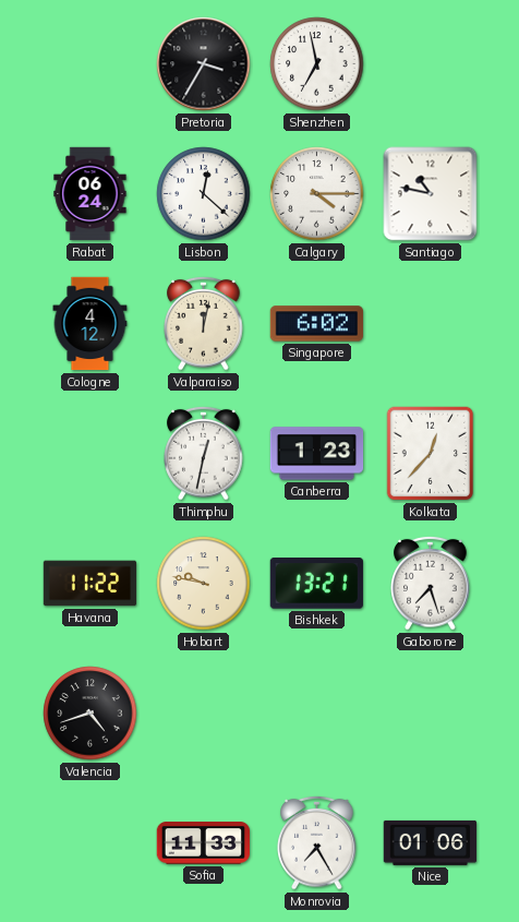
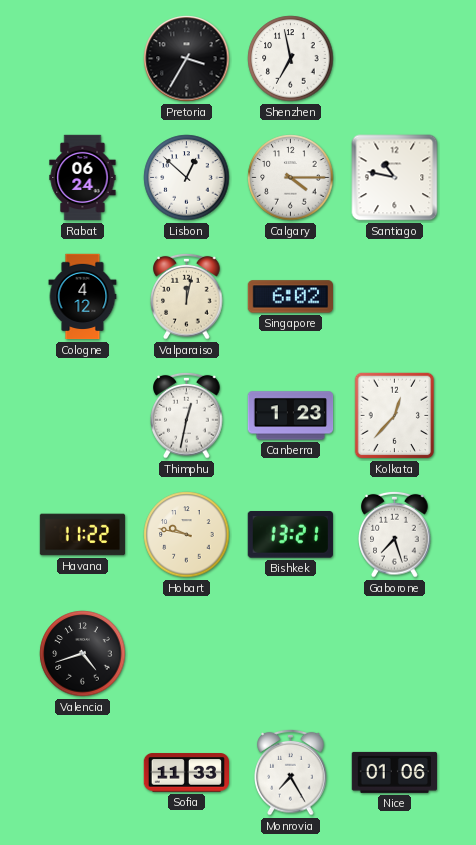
Lisbon: 12:22 -> 12:52
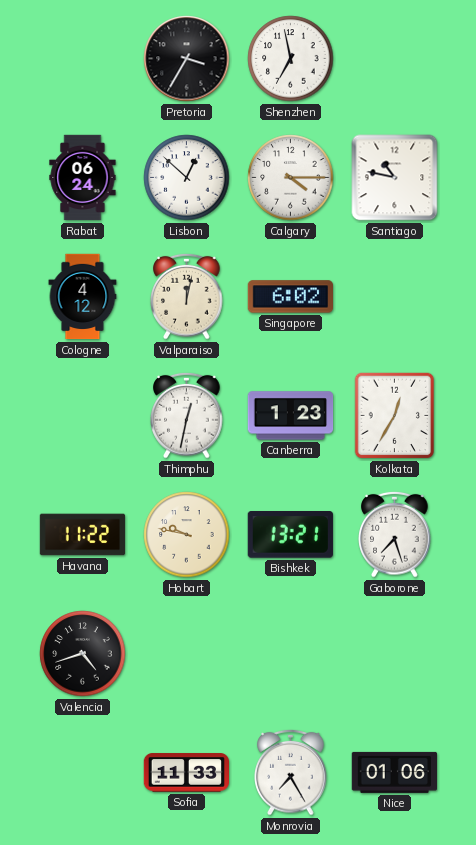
Kolkata: 12:37 -> 12:35
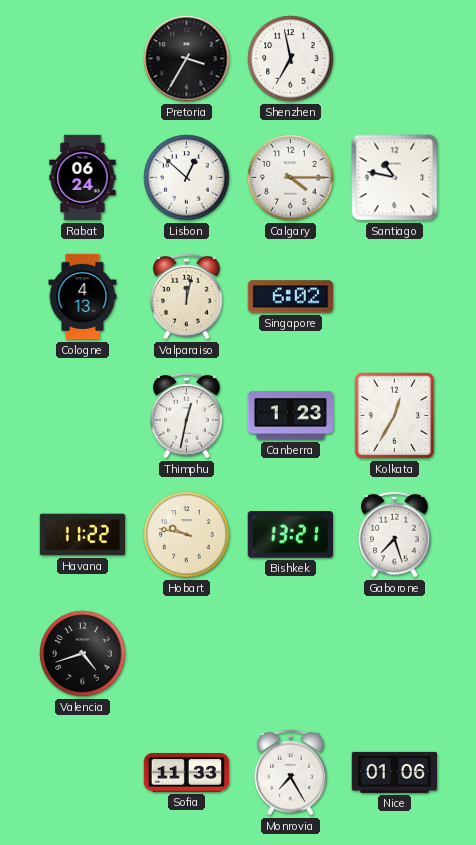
Cologne: 4:12 -> 4:13
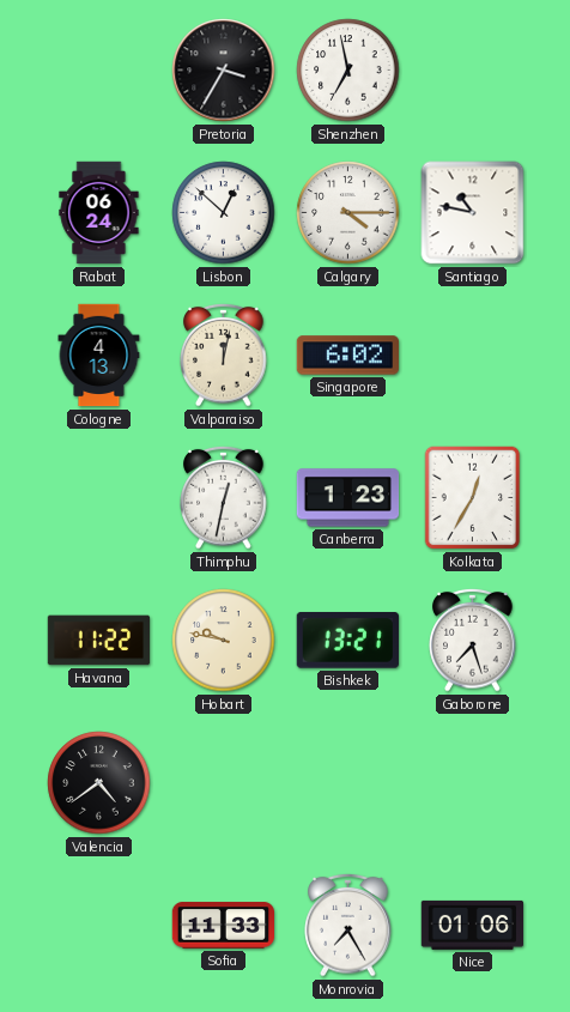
Valencia: 4:42 -> 4:39
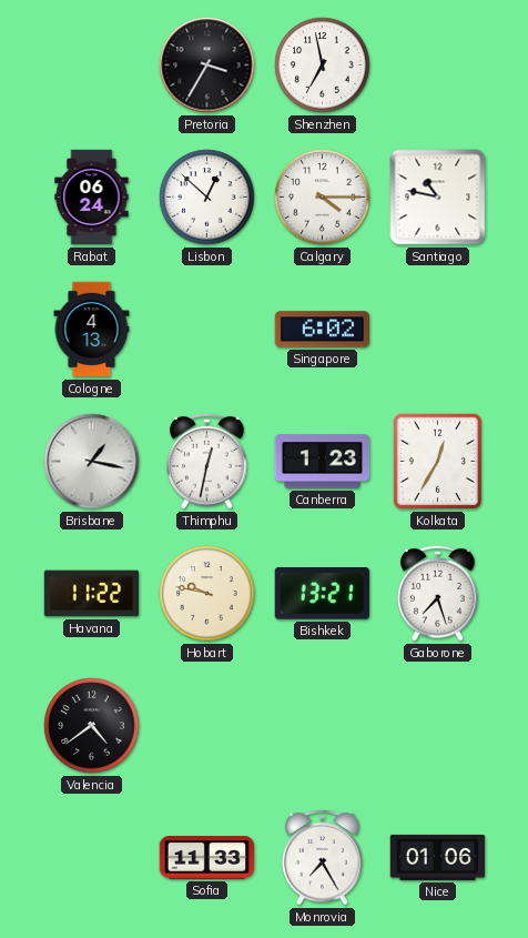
Valparaiso: 12:02 -> none
Brisbane: none -> 1:17
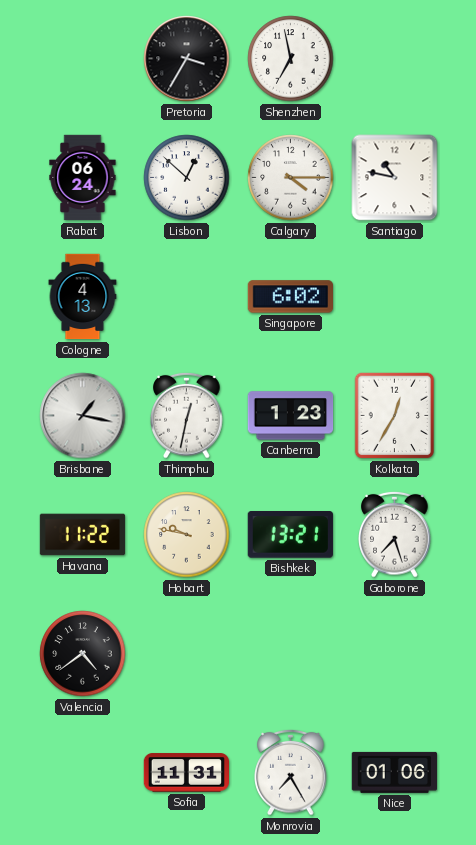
Sofia: 11:33 -> 11:31
